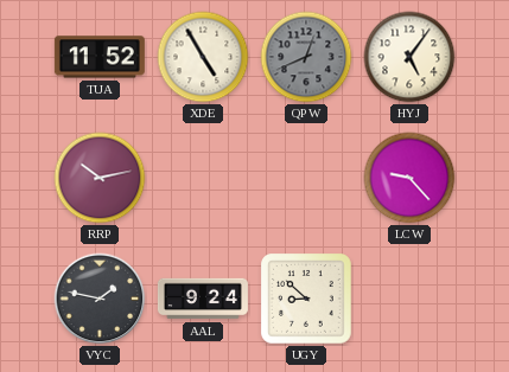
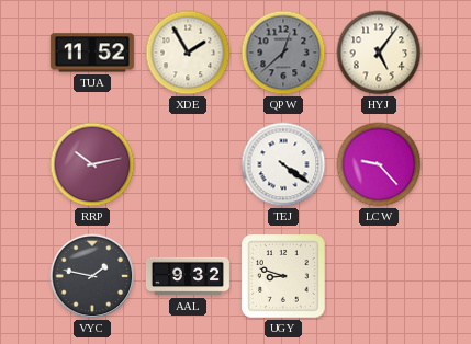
XDE: 4:55 -> 1:55
QPW: 12:41 -> 12:38
TEJ: none -> 4:21
AAL: 9:24 -> 9:32
UGY: 8:52 -> 8:48
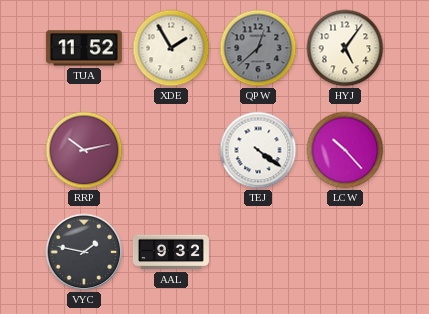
LCW: 9:23 -> 10:23
UGY: 8:48 -> none
